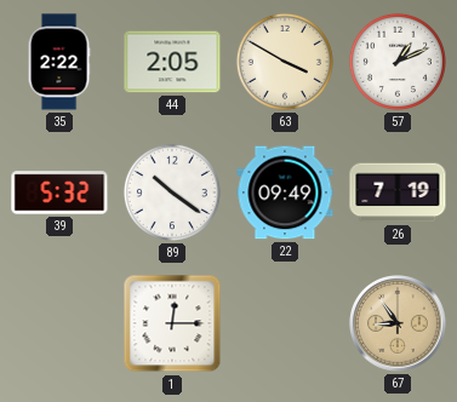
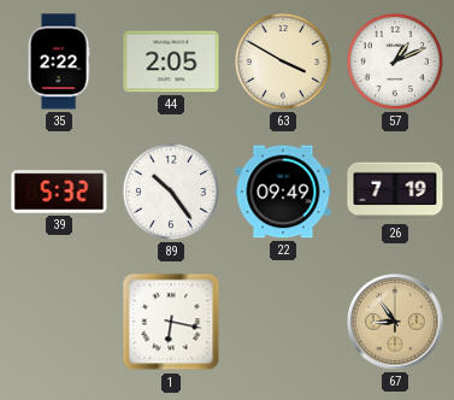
89: 10:21 -> 10:24
1: 12:15 -> 6:17
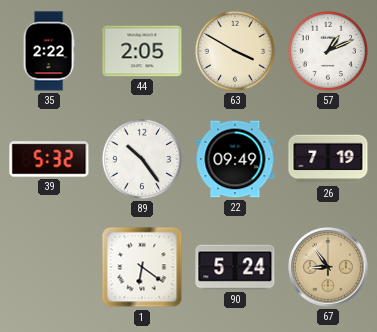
1: 6:17 -> 6:21
90: none -> 5:24
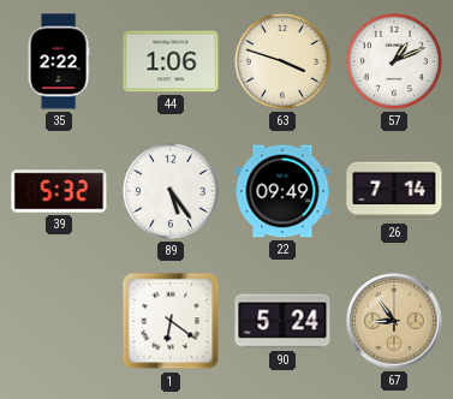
44: 2:05 -> 1:06
63: 3:50 -> 3:48
89: 10:24 -> 5:24
26: 7:19 -> 7:14
